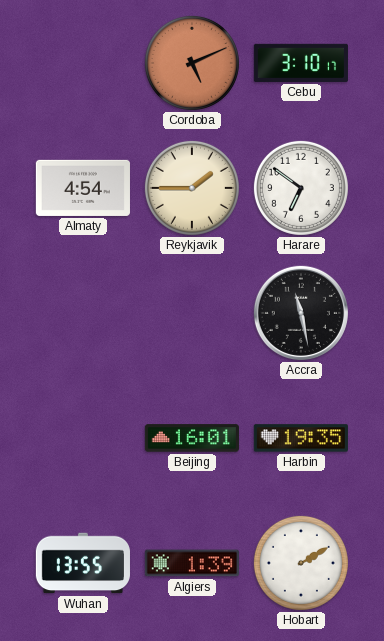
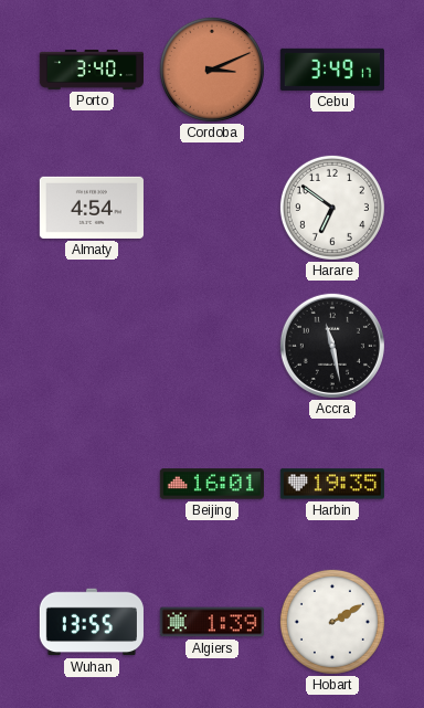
Porto: none -> 3:40
Cordoba: 5:11 -> 3:11
Cebu: 3:10 -> 3:49
Reykjavik: 1:45 -> none
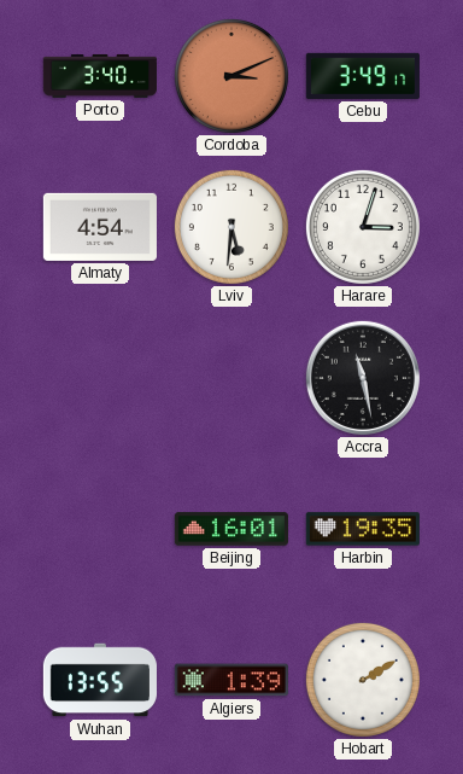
Lviv: none -> 5:31
Harare: 6:51 -> 3:03
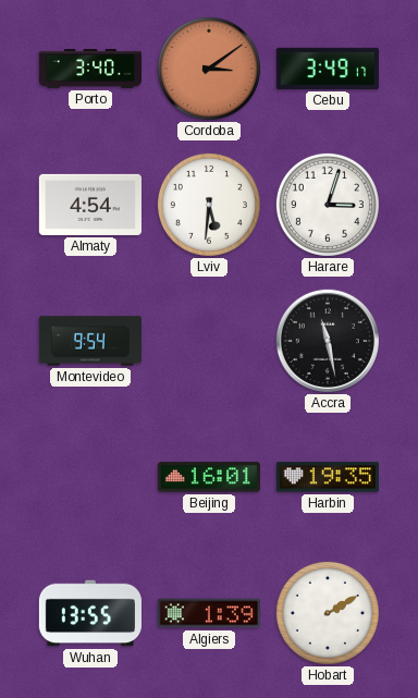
Cordoba: 3:11 -> 3:09
Montevideo: none -> 9:54
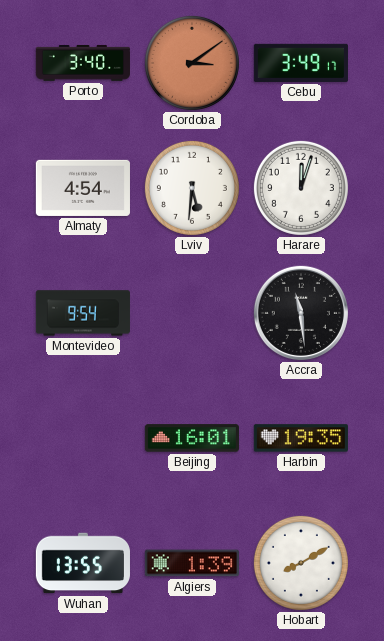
Harare: 3:03 -> 12:03
Accra: 11:28 -> 11:29
Hobart: 2:10 -> 8:10
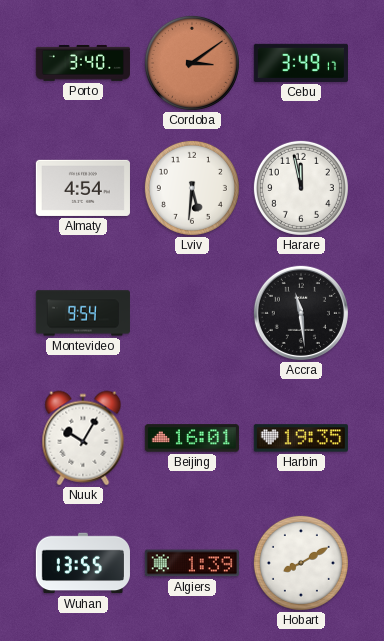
Harare: 12:03 -> 11:58
Nuuk: none -> 10:05
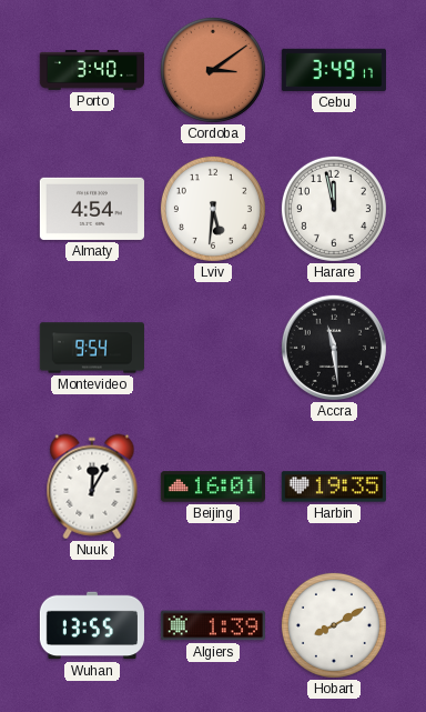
Nuuk: 10:05 -> 12:05
